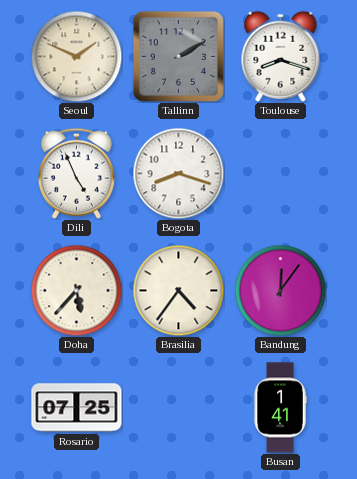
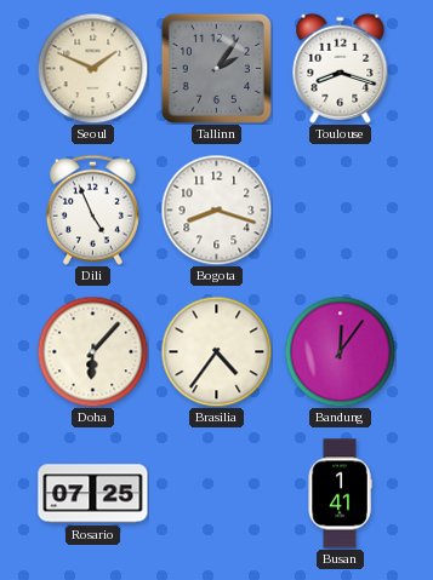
Tallinn: 2:10 -> 2:06
Doha: 5:37 -> 6:07
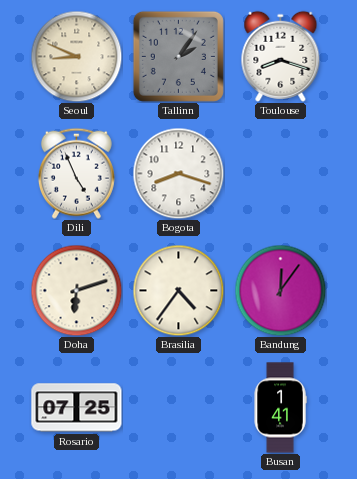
Seoul: 1:49 -> 8:49
Doha: 6:07 -> 6:12
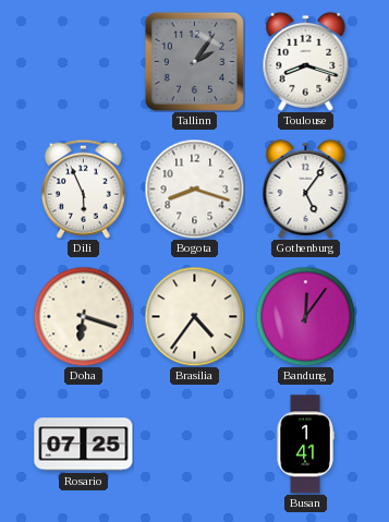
Seoul: 8:49 -> none
Dili: 4:56 -> 5:56
Gothenburg: none -> 5:06
Doha: 6:12 -> 6:18
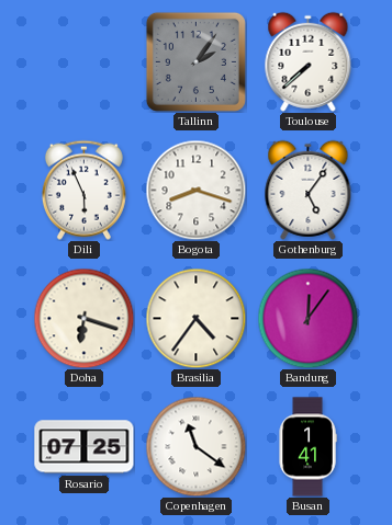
Toulouse: 8:18 -> 7:38
Copenhagen: none -> 11:21
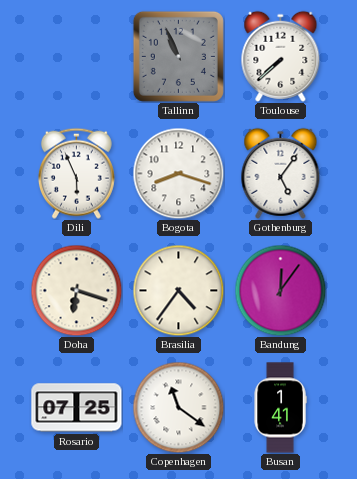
Tallinn: 2:06 -> 10:56
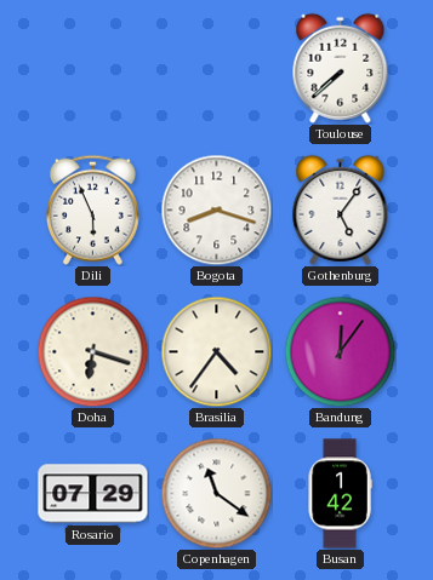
Tallinn: 10:56 -> none
Rosario: 07:25 -> 07:29
Busan: 1:41 -> 1:42
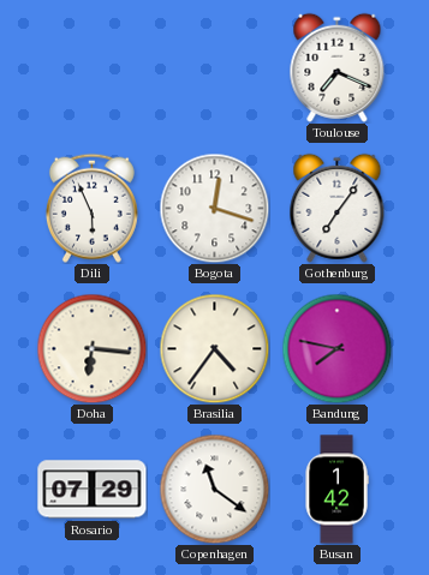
Toulouse: 7:38 -> 7:19
Bogota: 8:18 -> 12:18
Gothenburg: 5:06 -> 7:06
Doha: 6:18 -> 6:16
Bandung: 12:06 -> 7:47
